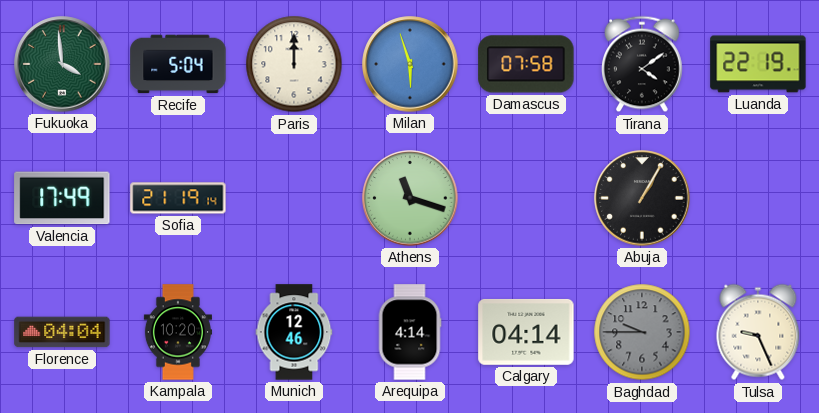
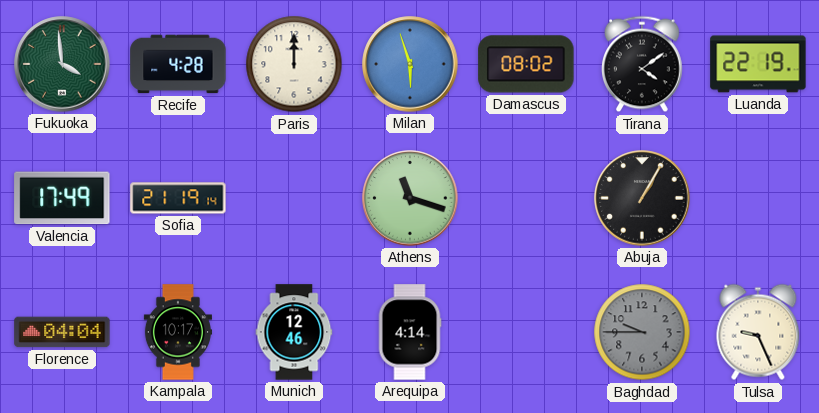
Recife: 5:04 -> 4:28
Damascus: 07:58 -> 08:02
Kampala: 10:20 -> 10:17
Calgary: 04:14 -> none
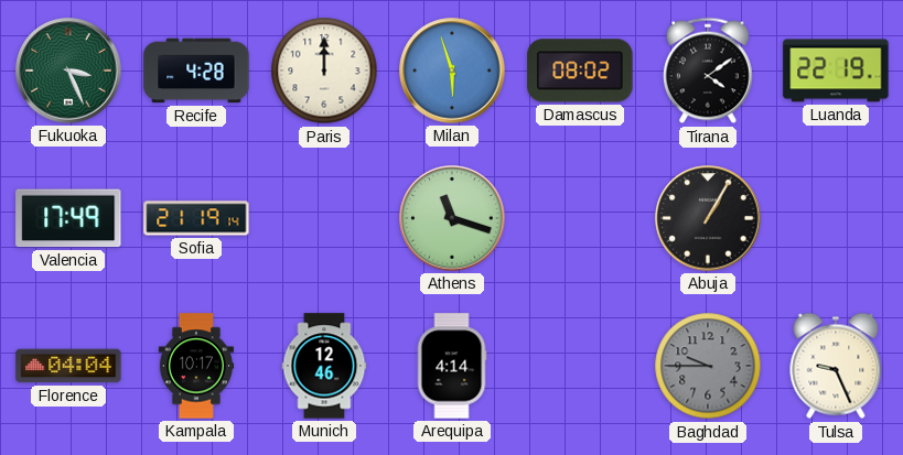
Fukuoka: 3:59 -> 3:26
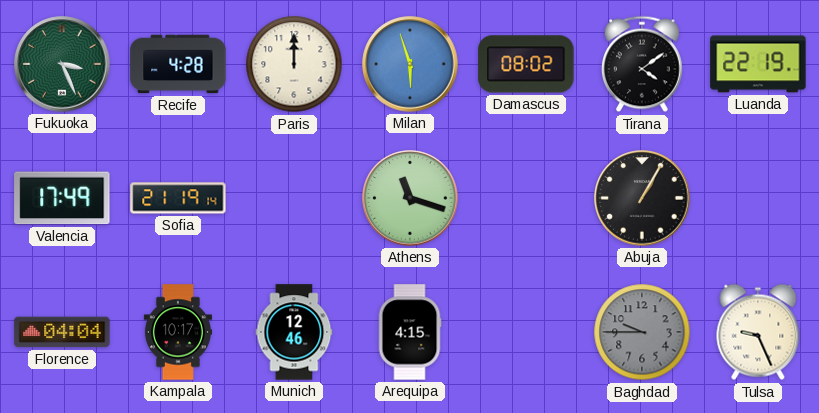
Arequipa: 4:14 -> 4:15
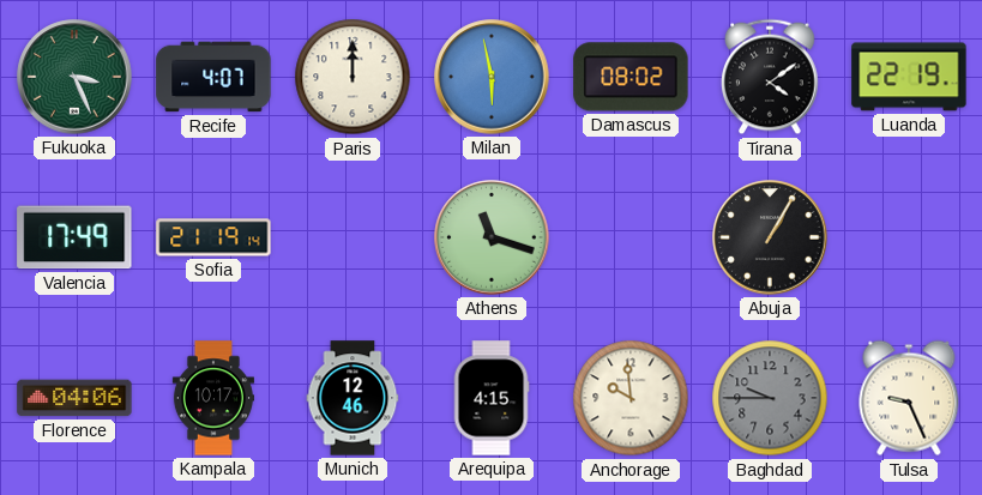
Recife: 4:28 -> 4:07
Milan: 5:57 -> 5:58
Florence: 04:04 -> 04:06
Anchorage: none -> 9:59
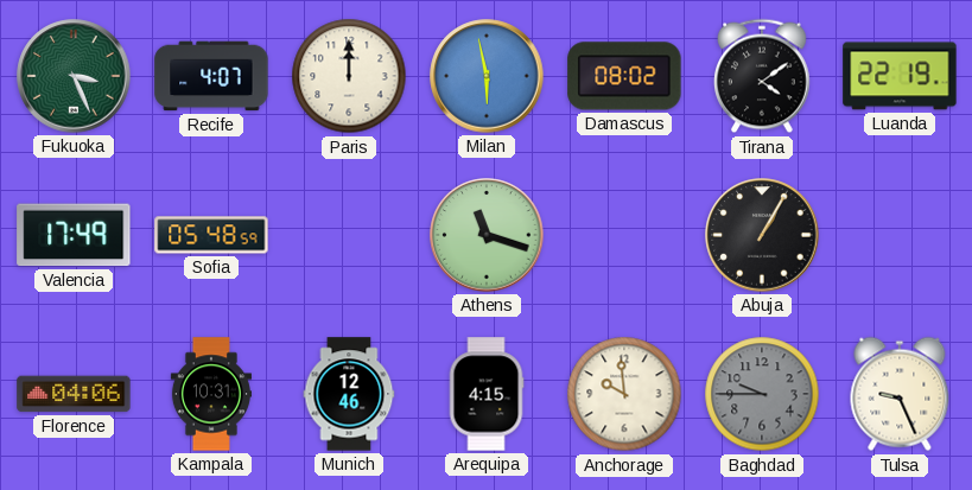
Sofia: 21:19 -> 05:48
Kampala: 10:17 -> 10:31
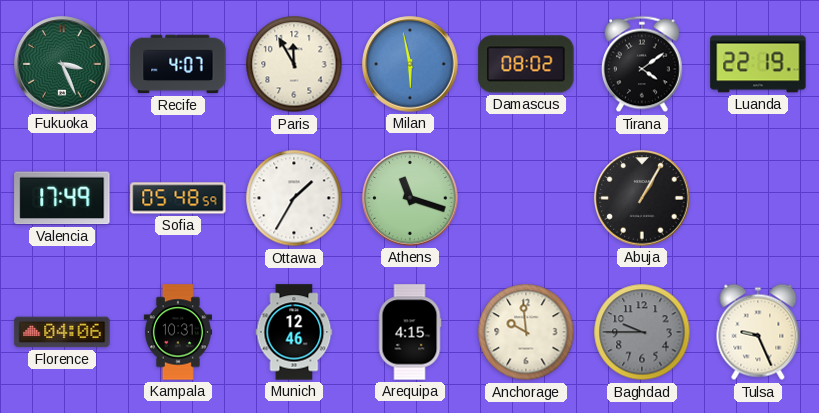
Paris: 12:00 -> 11:55
Ottawa: none -> 1:35
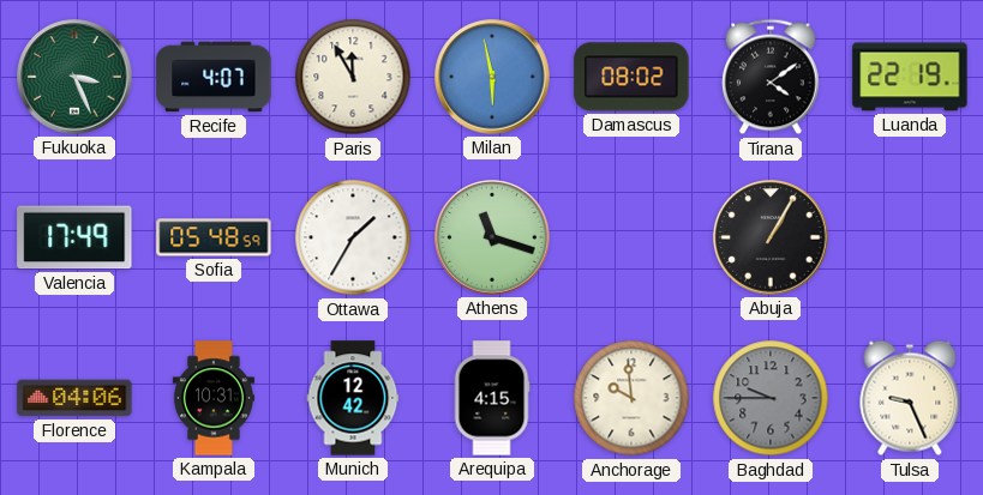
Munich: 12:46 -> 12:42
